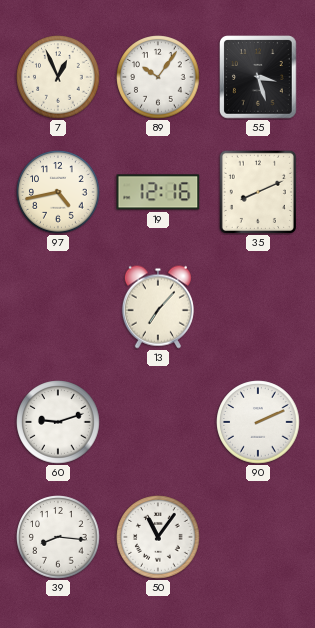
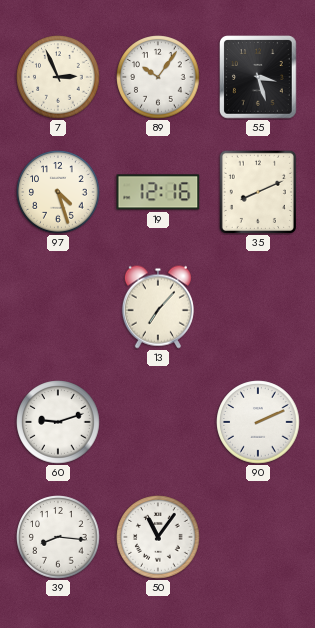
7: 12:56 -> 2:56
97: 4:43 -> 4:27
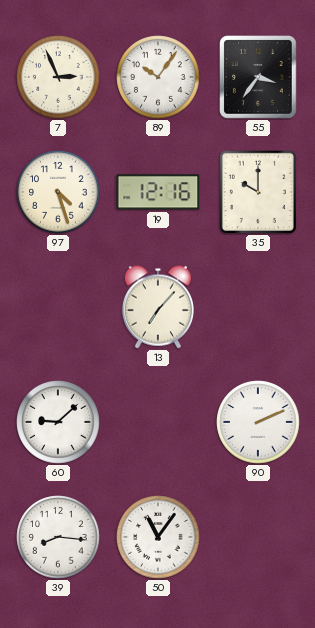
55: 3:27 -> 3:36
35: 8:11 -> 10:00
60: 9:12 -> 9:08
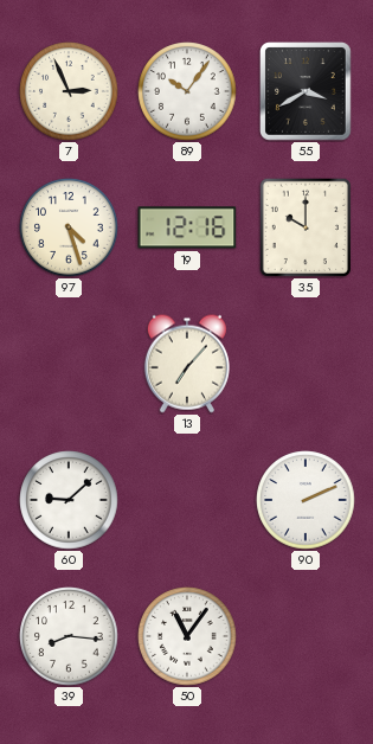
55: 3:36 -> 3:40
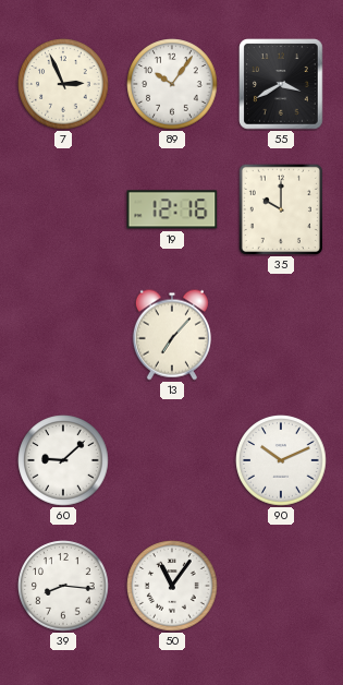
97: 4:27 -> none
90: 2:11 -> 10:11
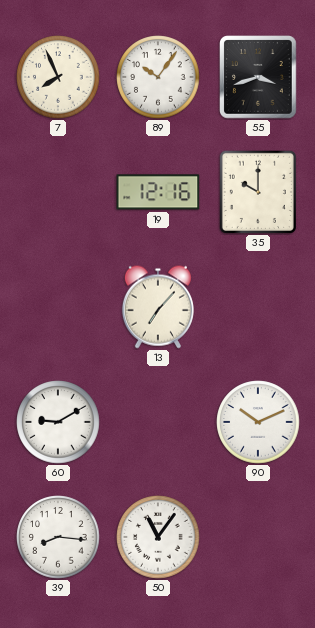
7: 2:56 -> 7:56
55: 3:40 -> 3:42
60: 9:08 -> 9:10
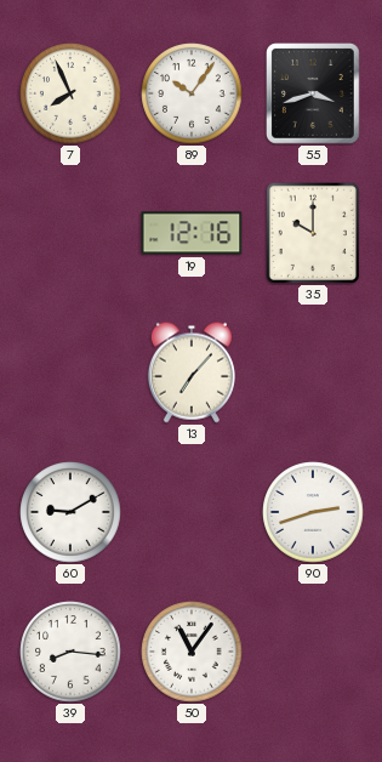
90: 10:11 -> 2:42
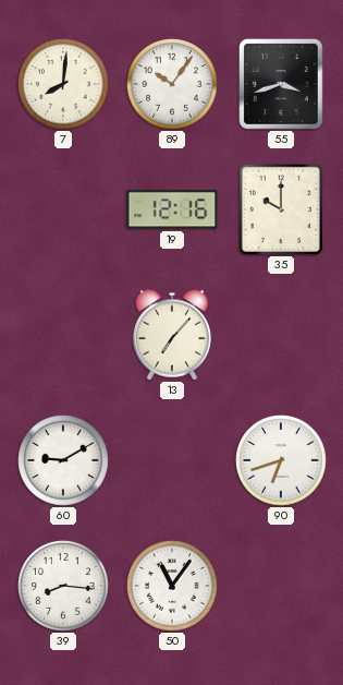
7: 7:56 -> 8:01
90: 2:42 -> 6:42
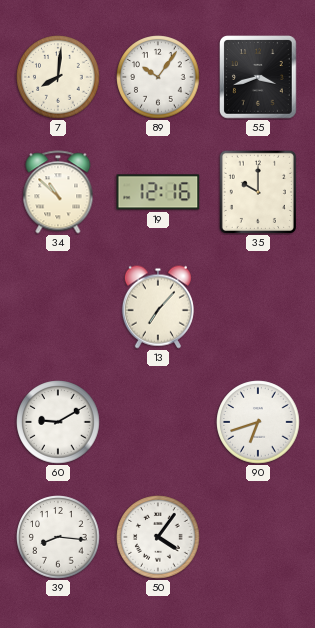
34: none -> 10:52
50: 11:06 -> 4:06
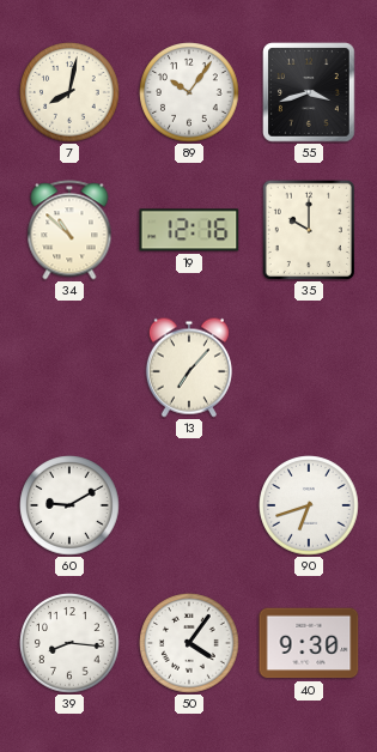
7: 8:01 -> 8:02
40: none -> 9:30
